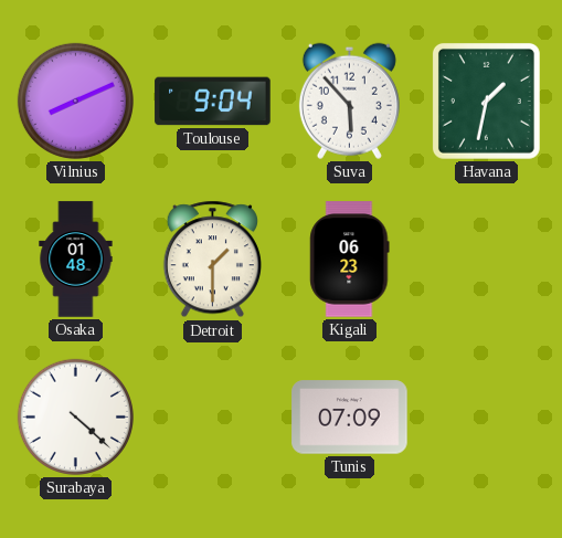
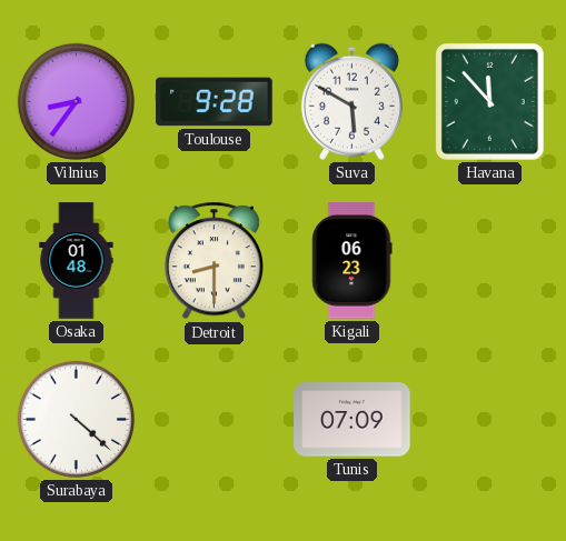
Vilnius: 8:11 -> 8:36
Toulouse: 9:04 -> 9:28
Suva: 5:53 -> 5:50
Havana: 1:32 -> 11:53
Detroit: 1:30 -> 8:30
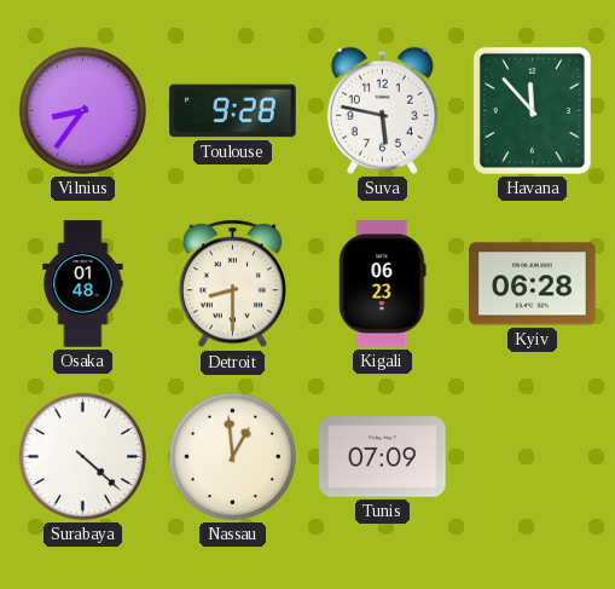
Suva: 5:50 -> 5:47
Kyiv: none -> 06:28
Nassau: none -> 12:59
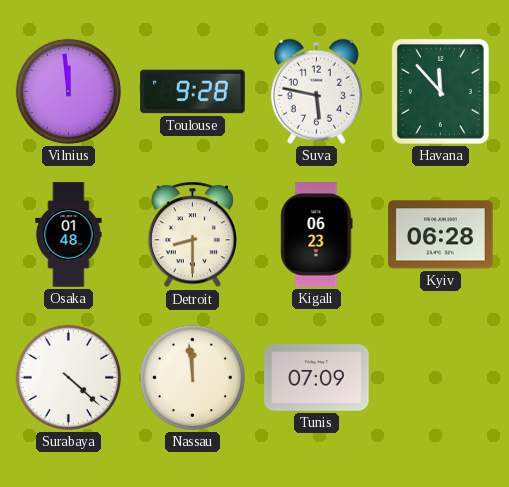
Vilnius: 8:36 -> 11:59
Nassau: 12:59 -> 11:59
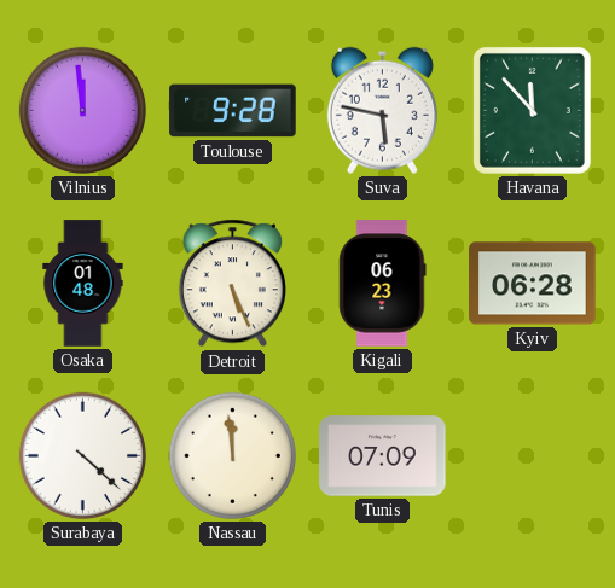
Detroit: 8:30 -> 5:26
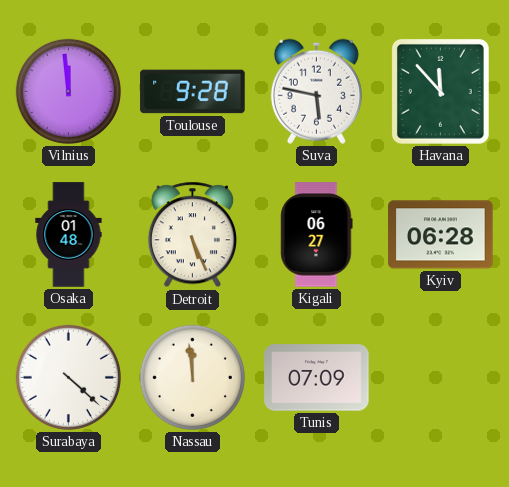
Kigali: 06:23 -> 06:27
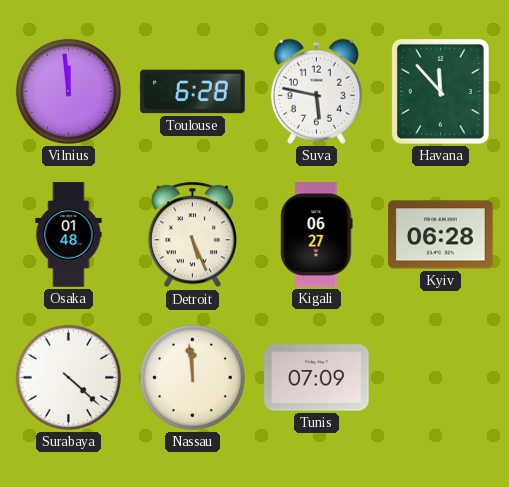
Toulouse: 9:28 -> 6:28
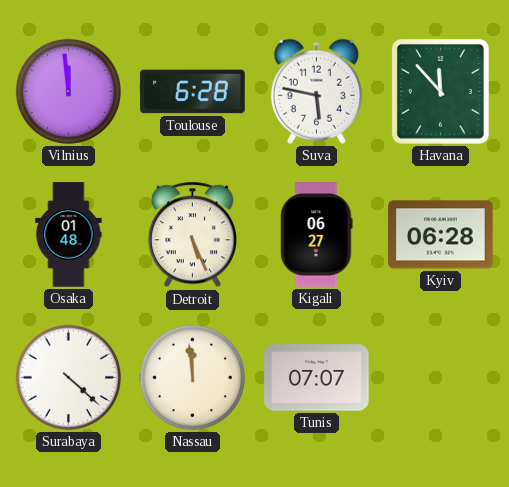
Tunis: 07:09 -> 07:07
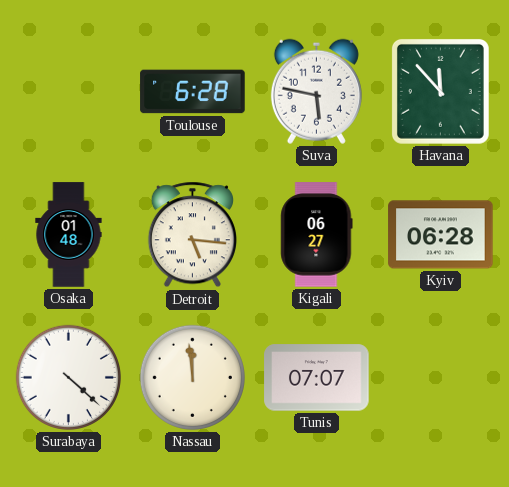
Vilnius: 11:59 -> none
Detroit: 5:26 -> 5:16
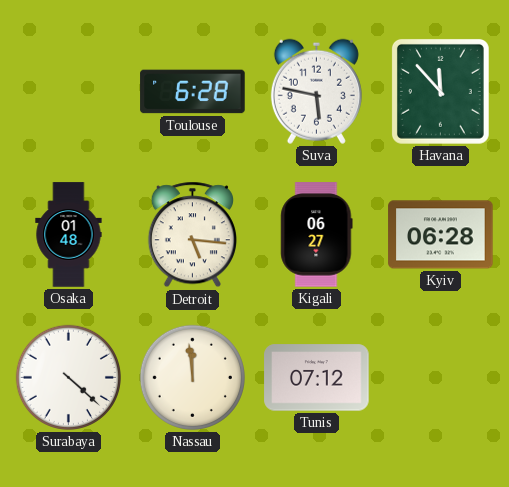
Tunis: 07:07 -> 07:12
